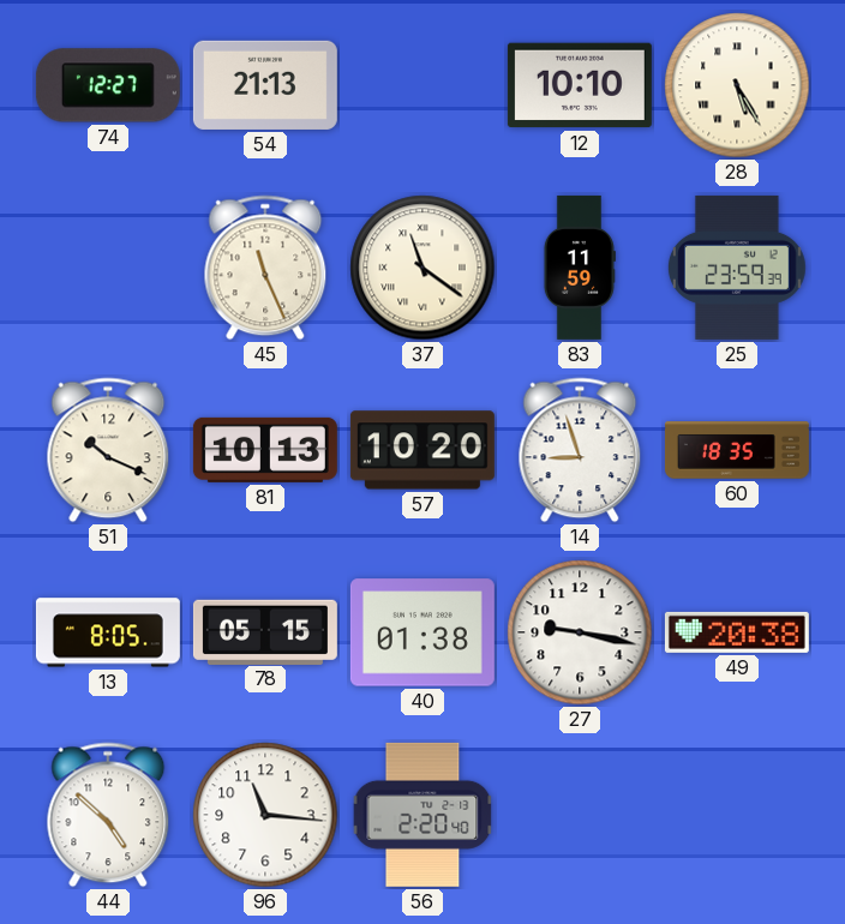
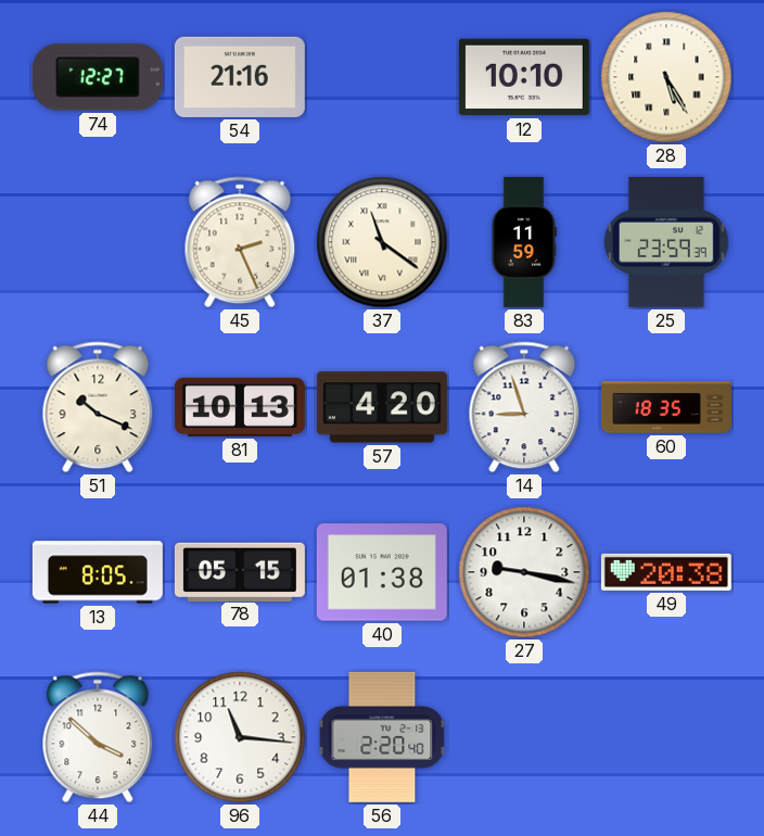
54: 21:13 -> 21:16
45: 11:26 -> 2:26
57: 10:20 -> 4:20
44: 4:52 -> 3:52
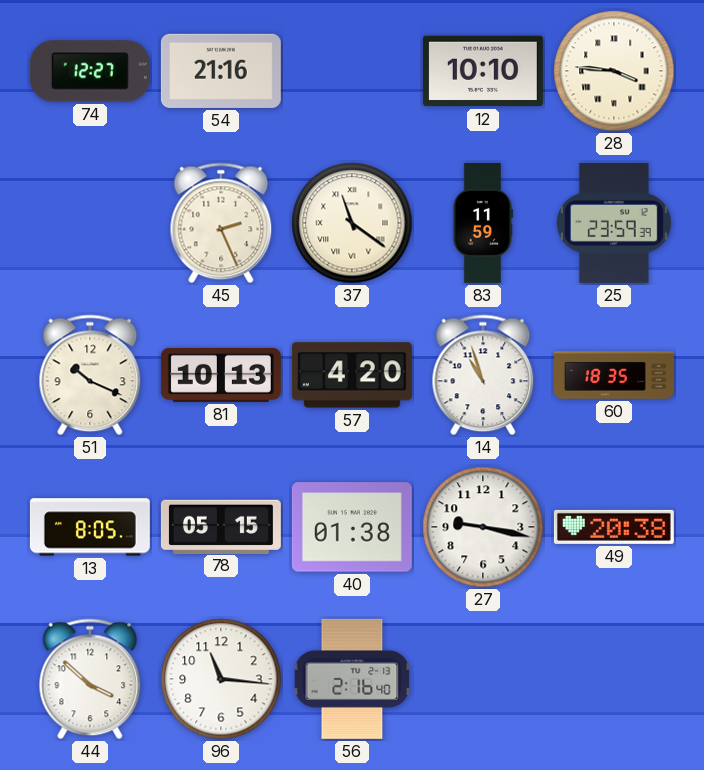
28: 5:25 -> 3:46
14: 8:57 -> 10:57
56: 2:20 -> 2:16
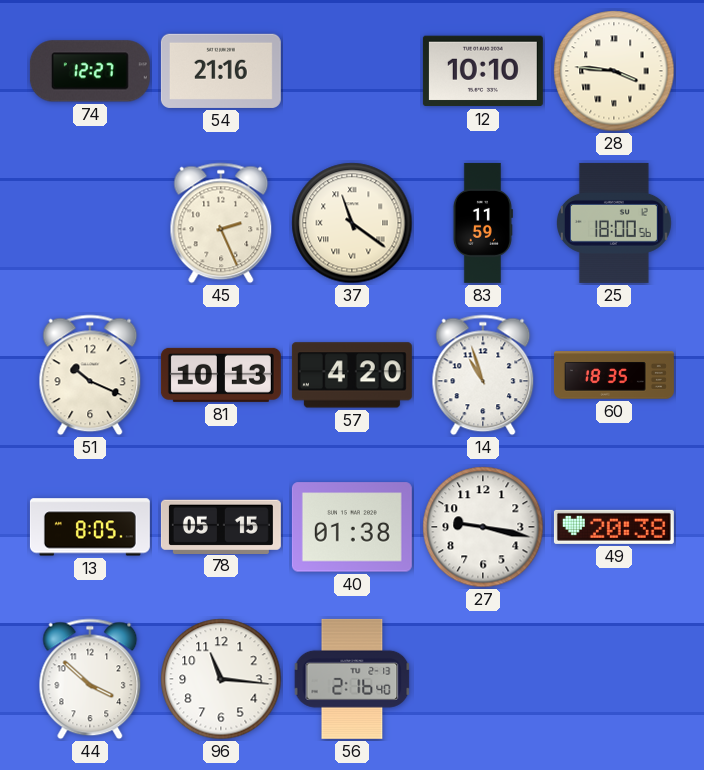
25: 23:59 -> 18:00
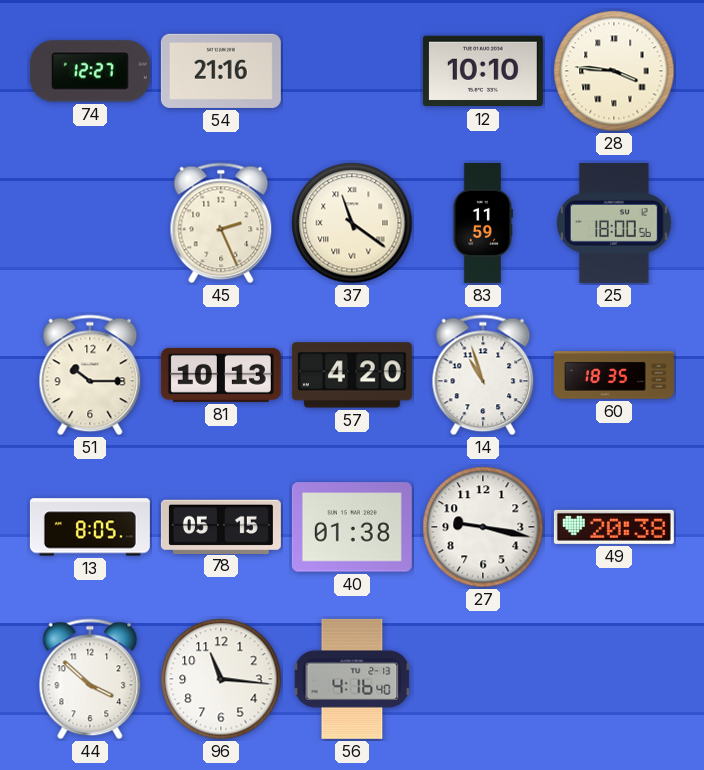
51: 10:19 -> 10:15
56: 2:16 -> 4:16
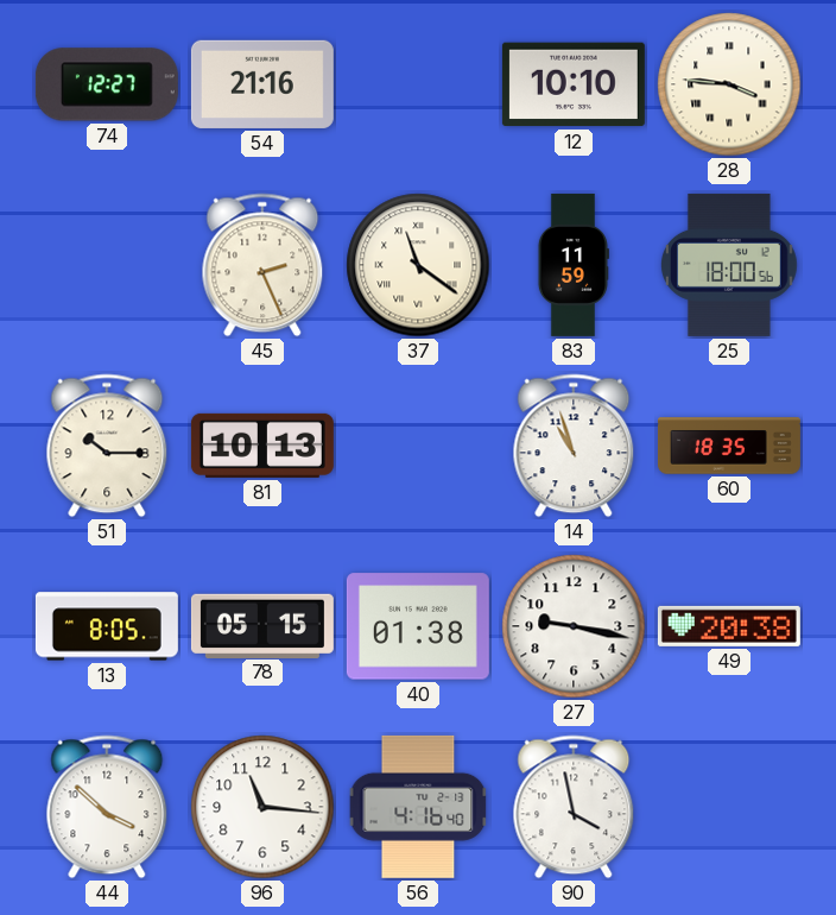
57: 4:20 -> none
90: none -> 3:58
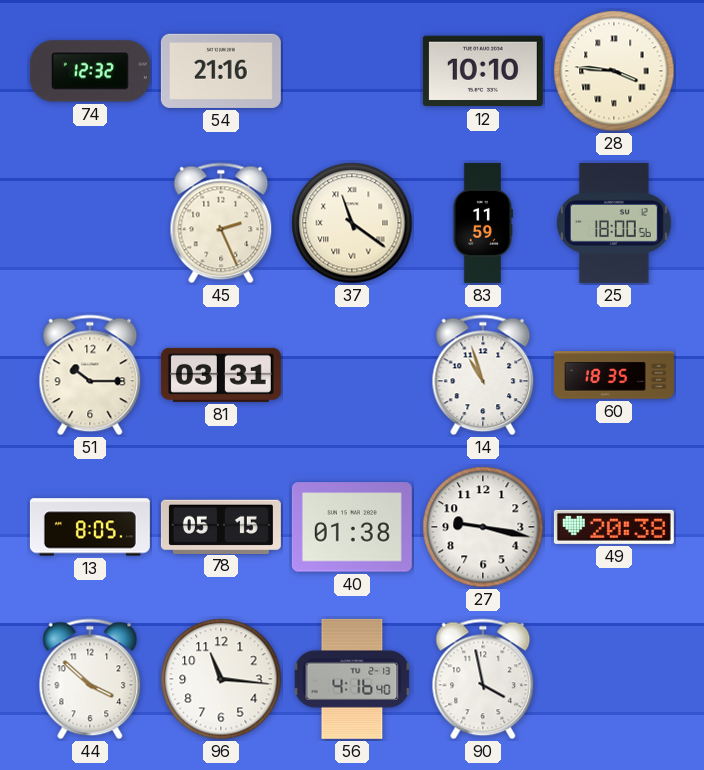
74: 12:27 -> 12:32
81: 10:13 -> 03:31
